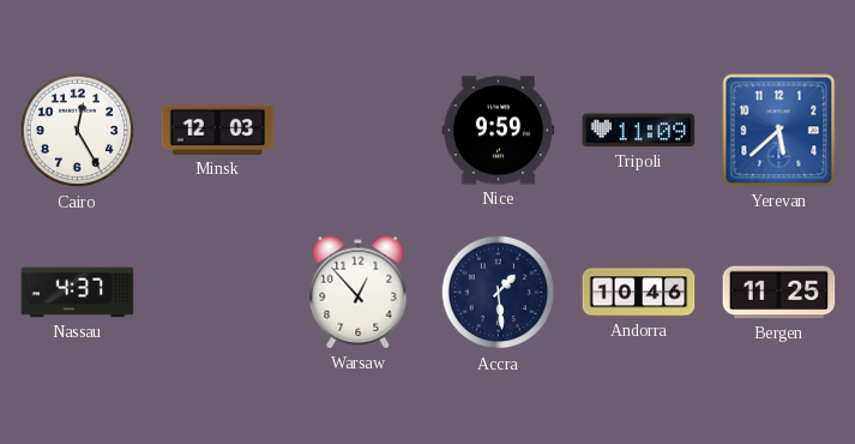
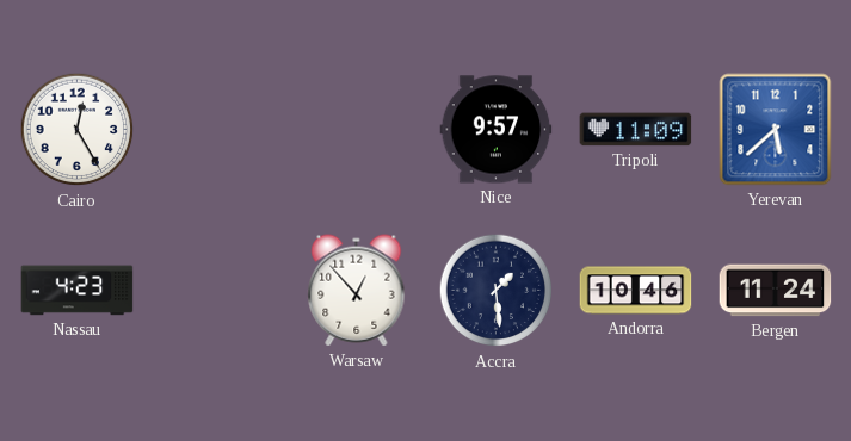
Minsk: 12:03 -> none
Nice: 9:59 -> 9:57
Nassau: 4:37 -> 4:23
Bergen: 11:25 -> 11:24
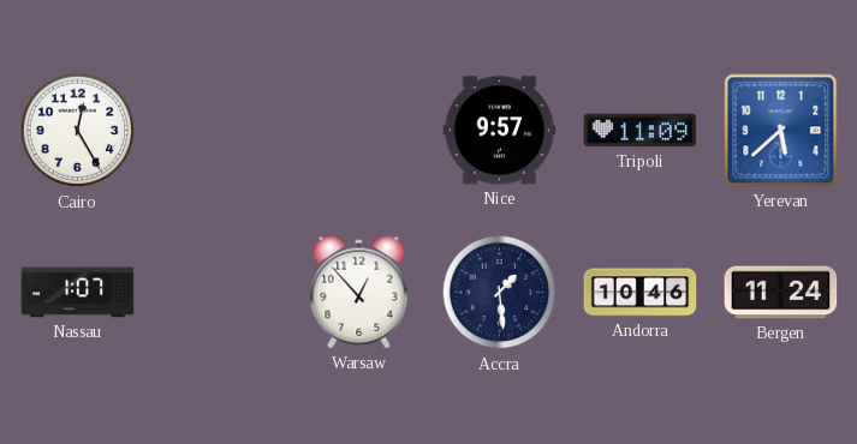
Nassau: 4:23 -> 1:07
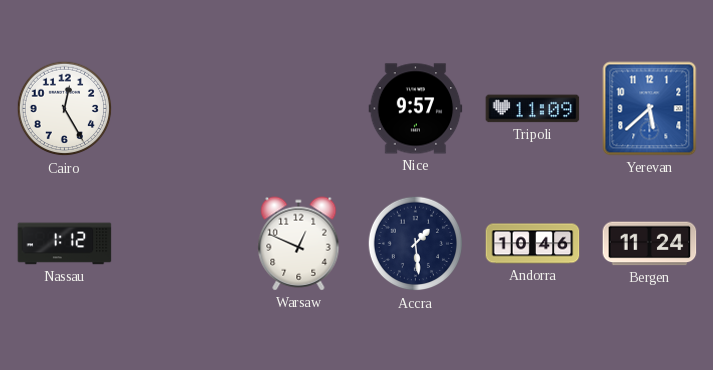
Nassau: 1:07 -> 1:12
Warsaw: 12:53 -> 12:49
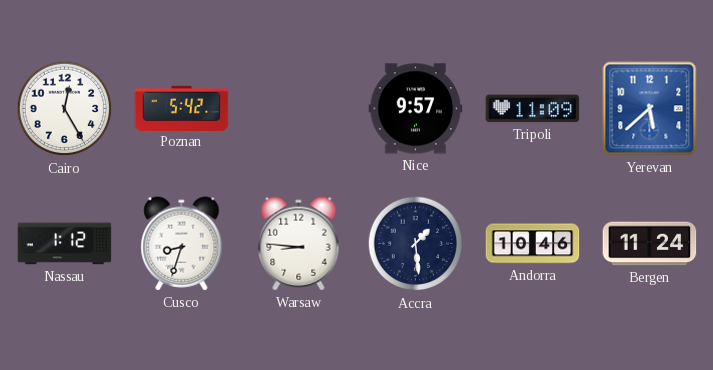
Poznan: none -> 5:42
Cusco: none -> 8:33
Warsaw: 12:49 -> 8:46
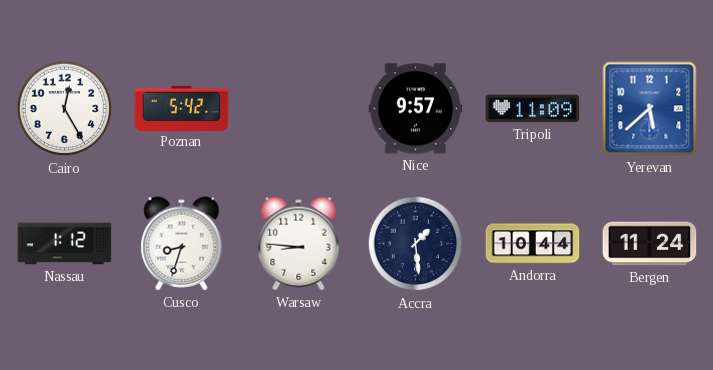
Andorra: 10:46 -> 10:44
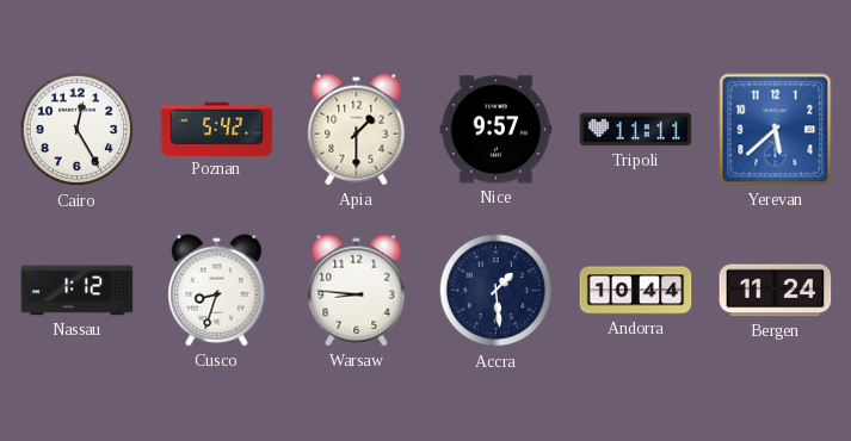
Apia: none -> 1:30
Tripoli: 11:09 -> 11:11
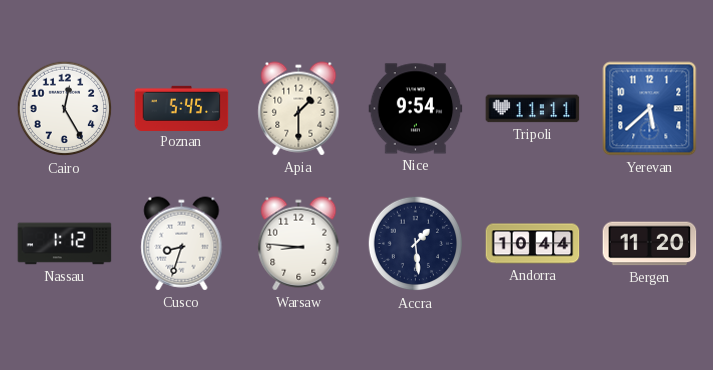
Poznan: 5:42 -> 5:45
Nice: 9:57 -> 9:54
Bergen: 11:24 -> 11:20
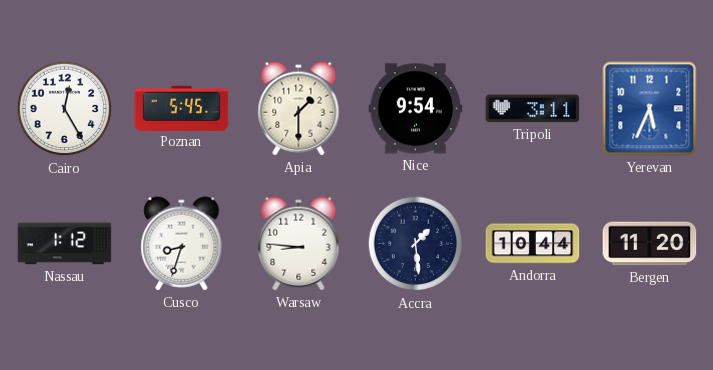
Tripoli: 11:11 -> 3:11
Yerevan: 5:38 -> 5:34
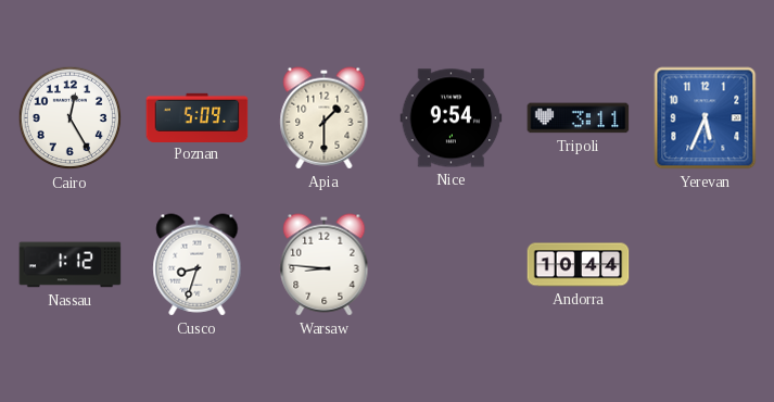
Poznan: 5:45 -> 5:09
Accra: 1:29 -> none
Bergen: 11:20 -> none
